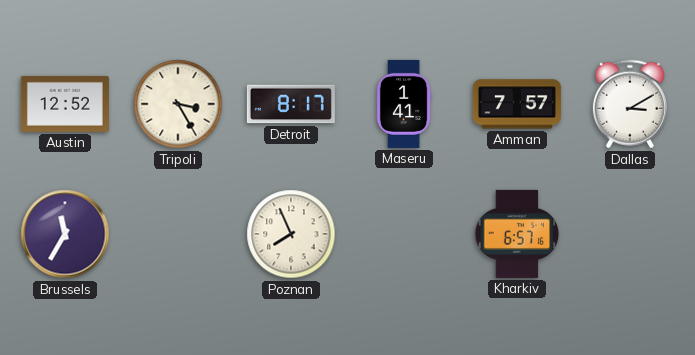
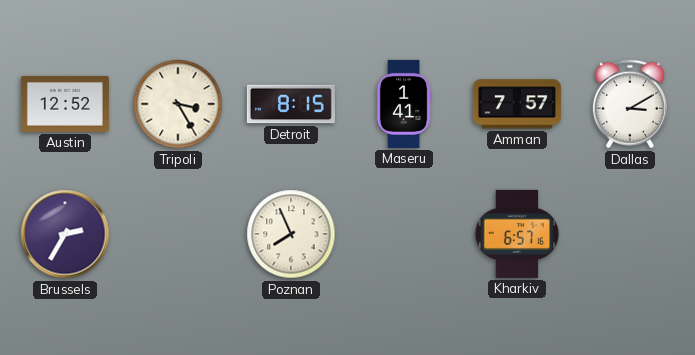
Detroit: 8:17 -> 8:15
Brussels: 11:35 -> 2:35
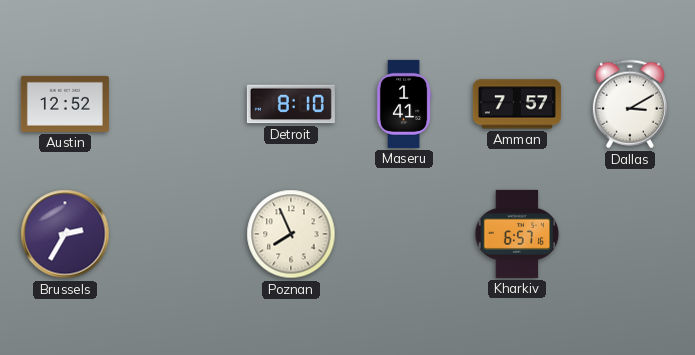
Tripoli: 3:25 -> none
Detroit: 8:15 -> 8:10
